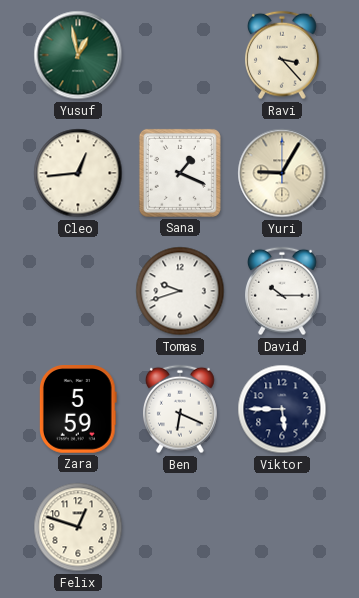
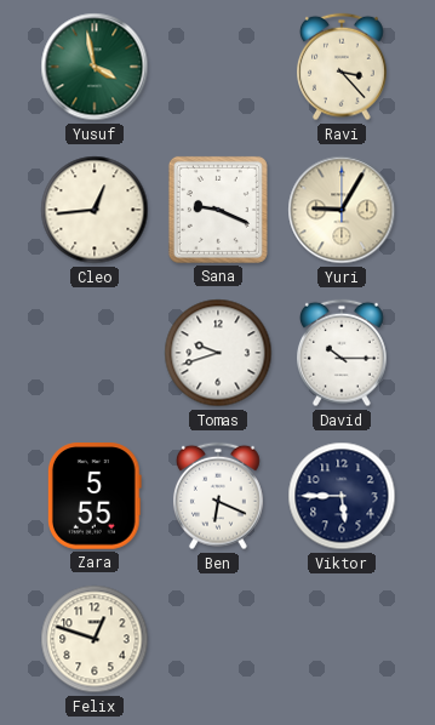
Yusuf: 12:58 -> 3:58
Sana: 1:19 -> 9:19
Zara: 5:59 -> 5:55
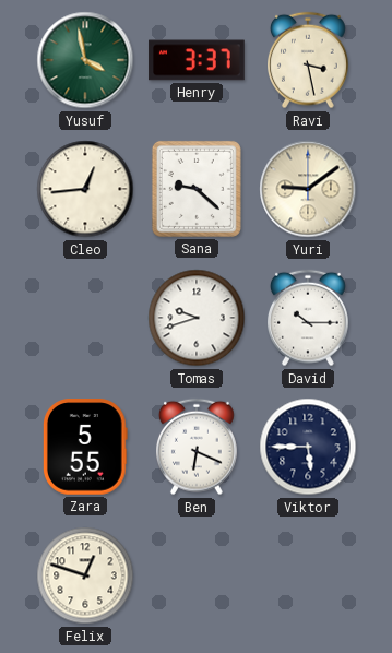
Henry: none -> 3:37
Ravi: 3:23 -> 3:28
Sana: 9:19 -> 9:22
Yuri: 9:05 -> 9:09
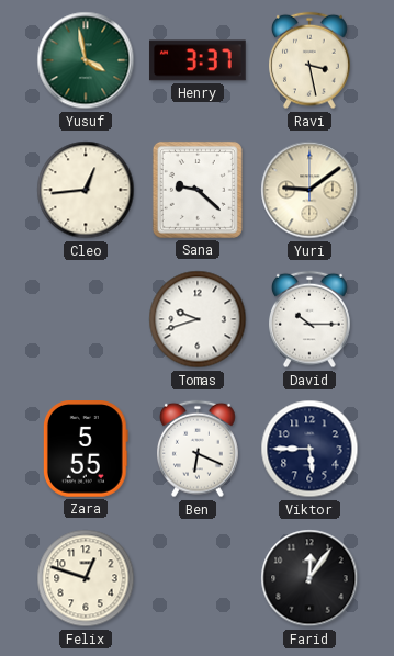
Farid: none -> 12:06
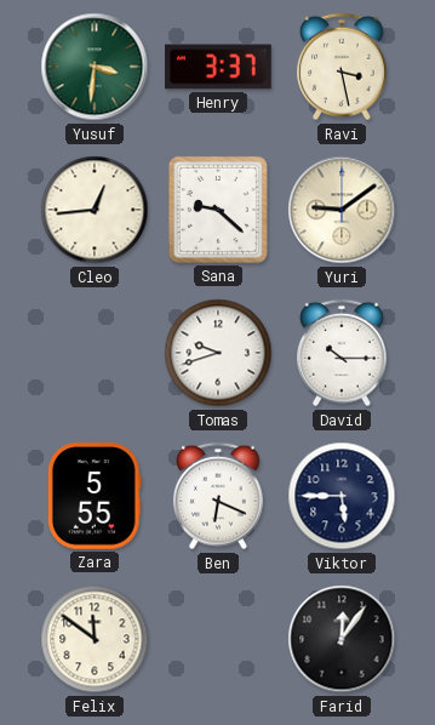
Yusuf: 3:58 -> 3:31
Felix: 12:48 -> 11:51
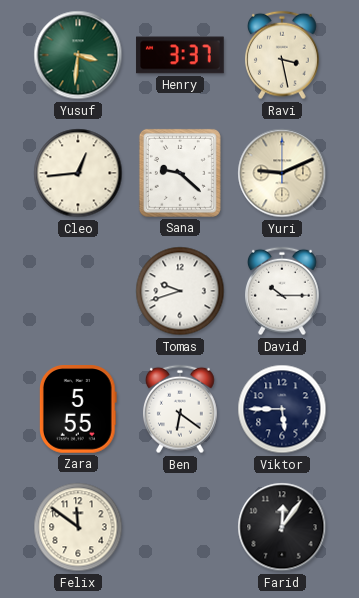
Yuri: 9:09 -> 9:11
Ben: 6:19 -> 6:21
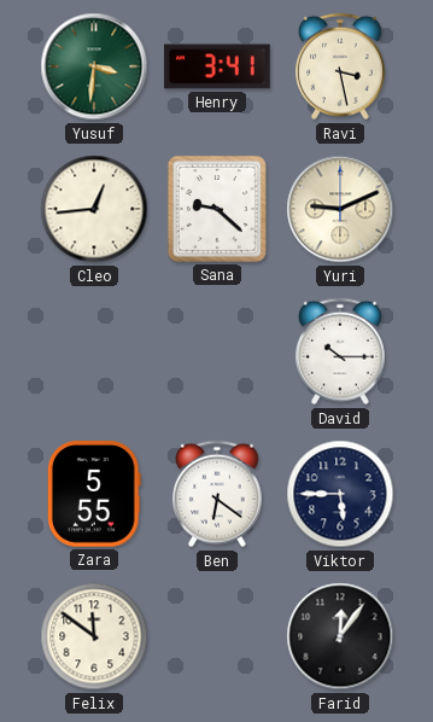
Henry: 3:37 -> 3:41
Tomas: 9:42 -> none
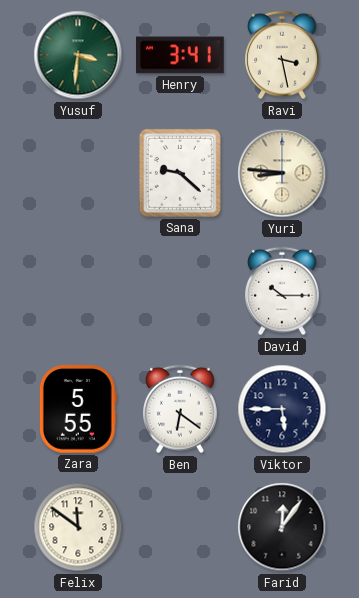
Cleo: 12:44 -> none
Yuri: 9:11 -> 8:46
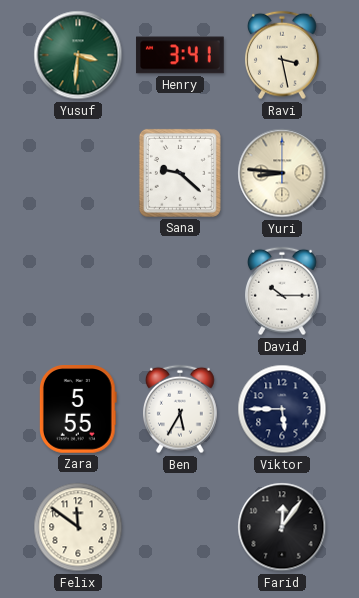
Ben: 6:21 -> 5:35
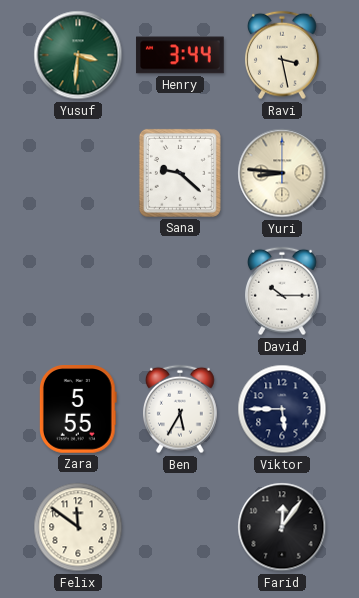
Henry: 3:41 -> 3:44
